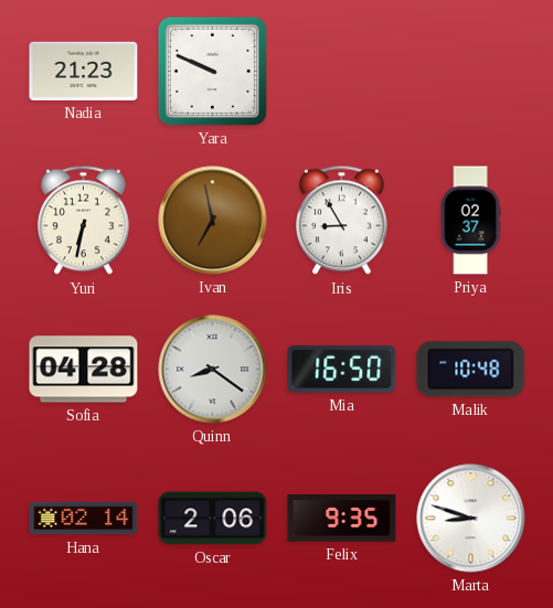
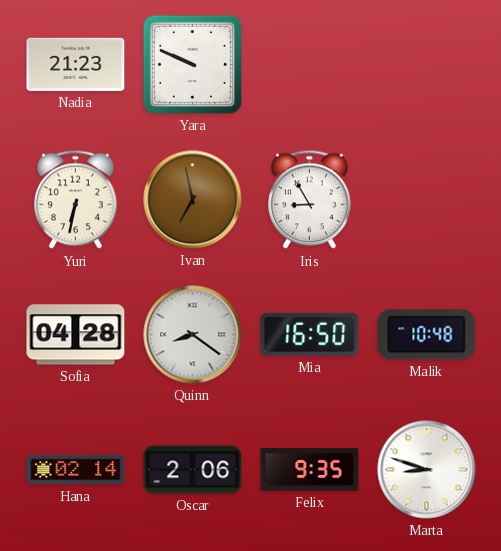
Priya: 02:37 -> none
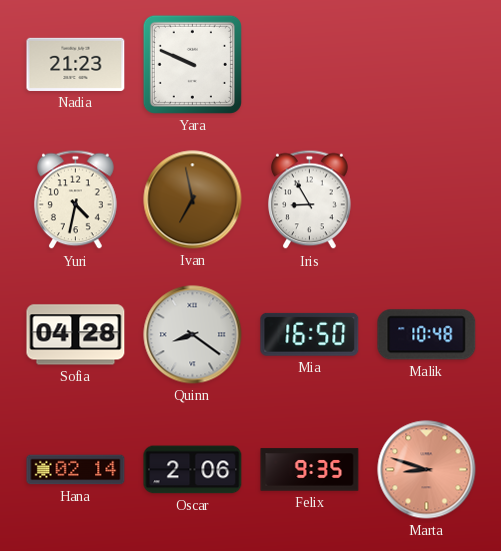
Yuri: 6:32 -> 4:32
Marta dial: white -> salmon
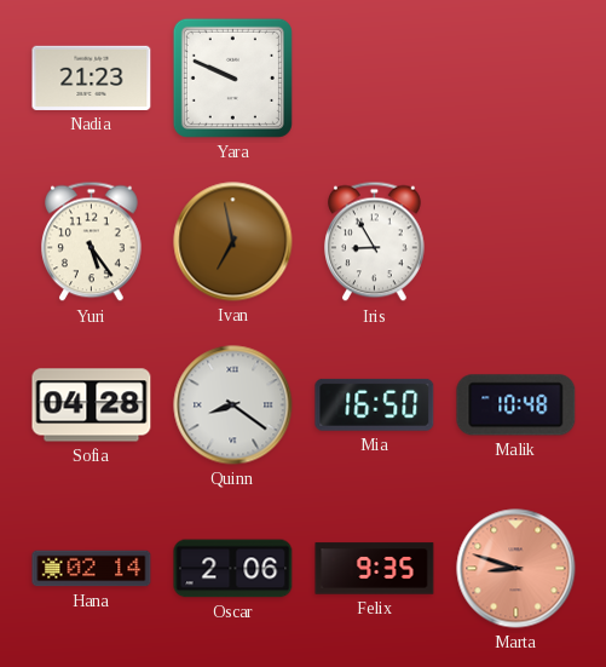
Yuri: 4:32 -> 5:24
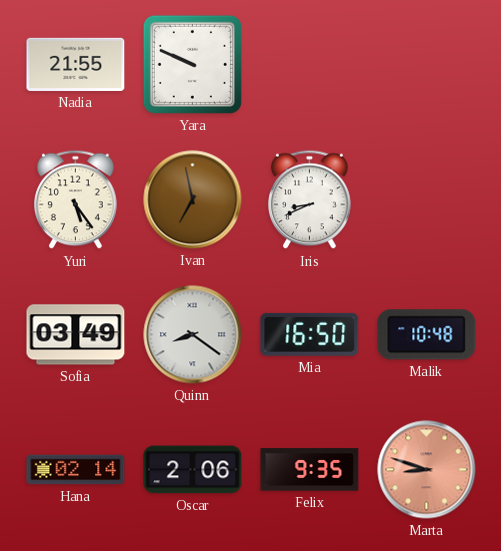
Nadia: 21:23 -> 21:55
Iris: 8:55 -> 8:41
Sofia: 04:28 -> 03:49
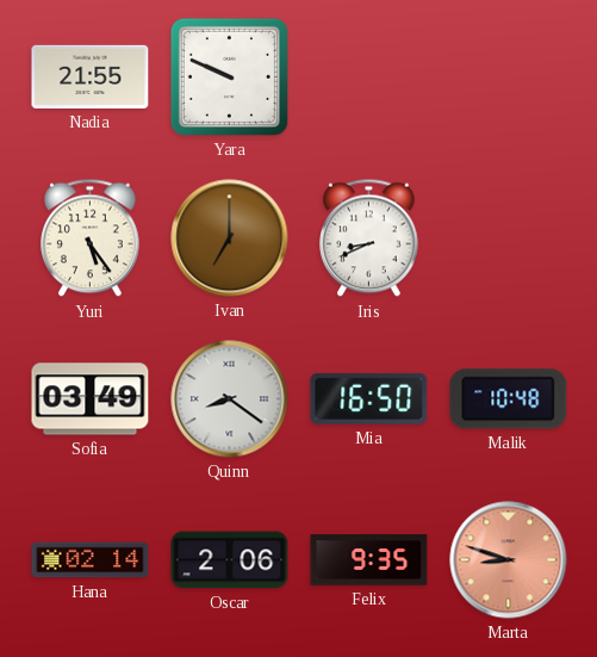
Ivan: 6:58 -> 7:00
